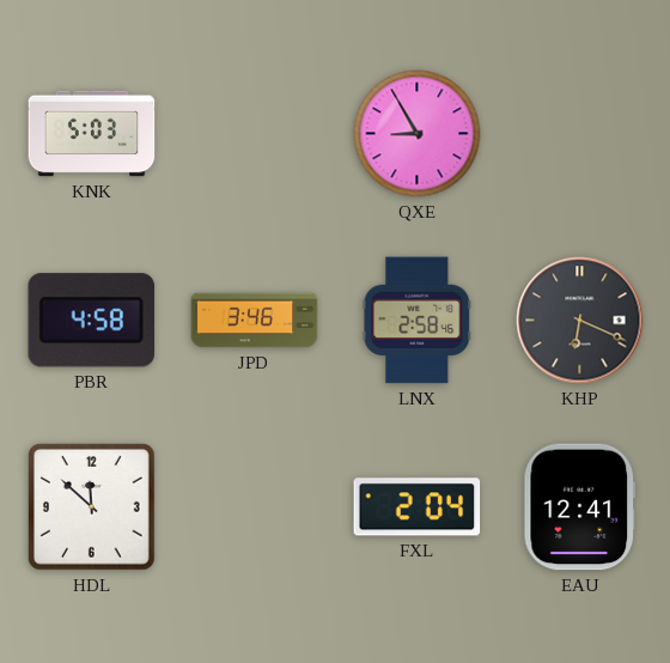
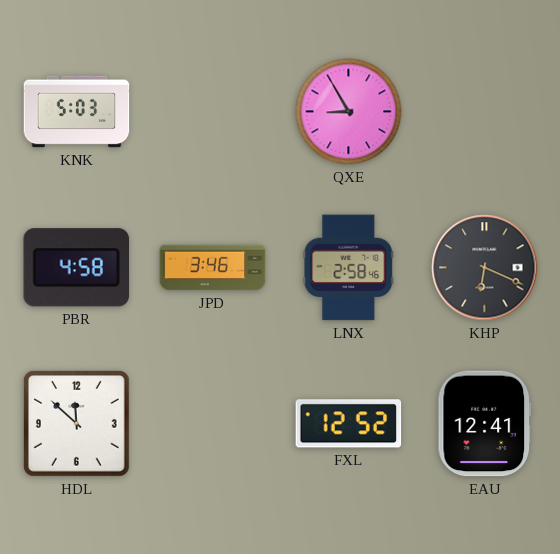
FXL: 2:04 -> 12:52
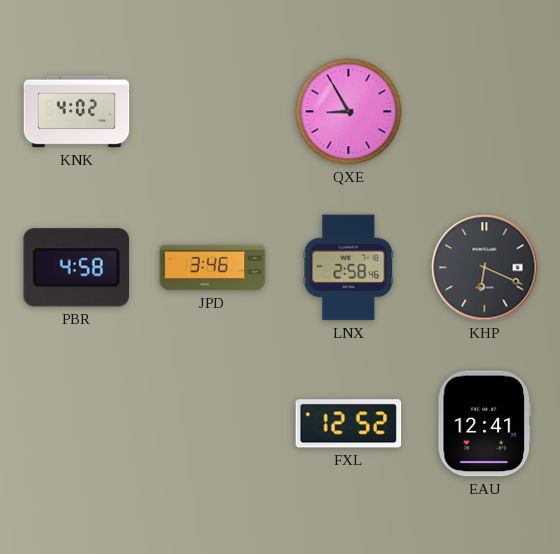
KNK: 5:03 -> 4:02
HDL: 11:52 -> none
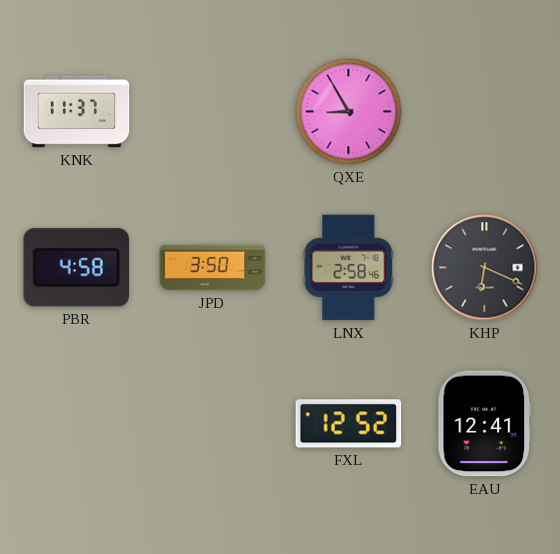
KNK: 4:02 -> 11:37
JPD: 3:46 -> 3:50
